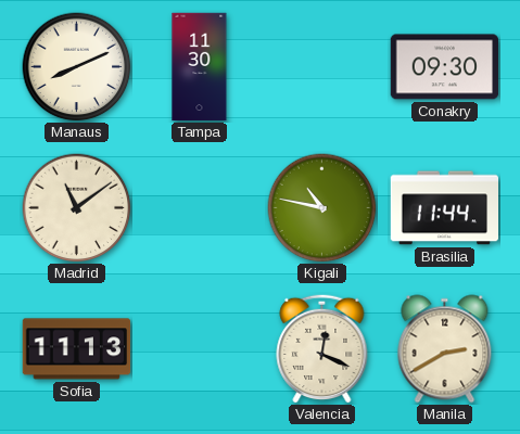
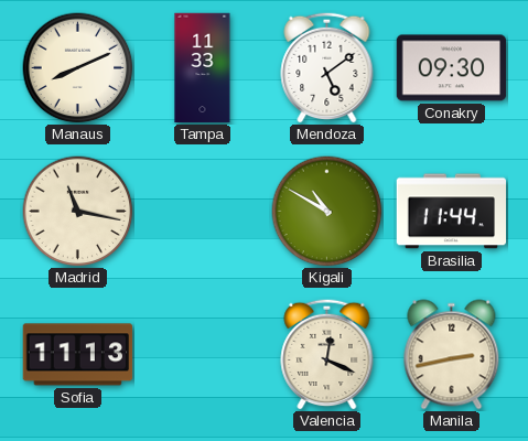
Tampa: 11:30 -> 11:33
Mendoza: none -> 5:09
Madrid: 11:09 -> 11:17
Kigali: 10:47 -> 10:50
Manila: 2:40 -> 2:43
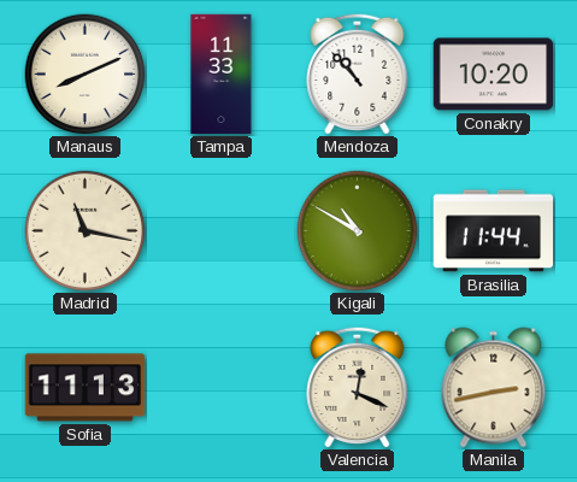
Mendoza: 5:09 -> 10:53
Conakry: 09:30 -> 10:20
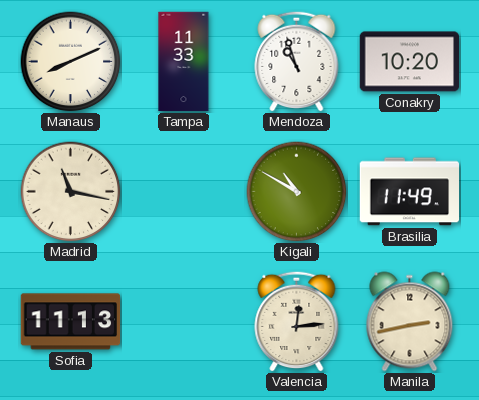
Mendoza: 10:53 -> 10:57
Brasilia: 11:44 -> 11:49
Valencia: 12:19 -> 12:14
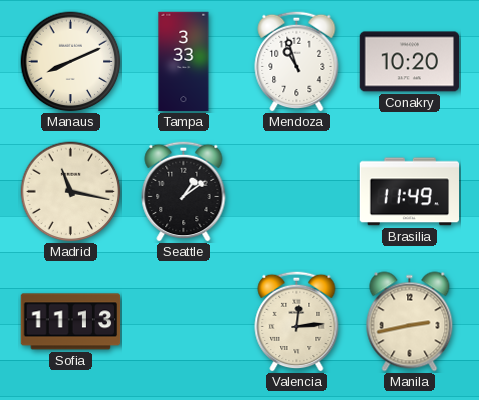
Tampa: 11:33 -> 3:33
Seattle: none -> 1:09
Kigali: 10:50 -> none
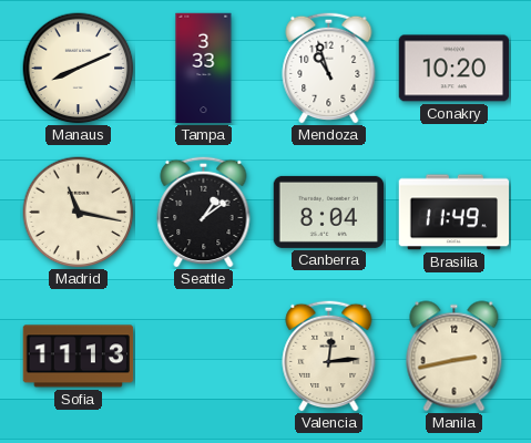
Canberra: none -> 8:04
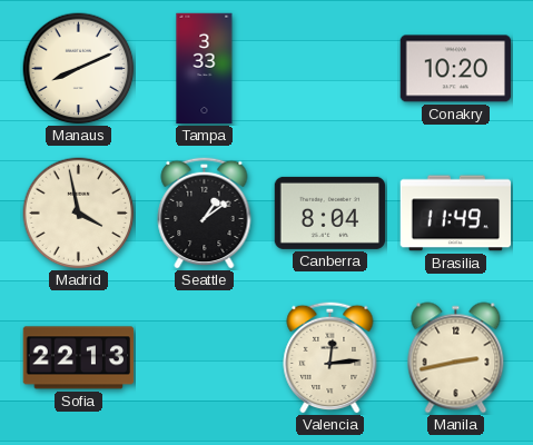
Mendoza: 10:57 -> none
Madrid: 11:17 -> 3:58
Sofia: 11:13 -> 22:13
